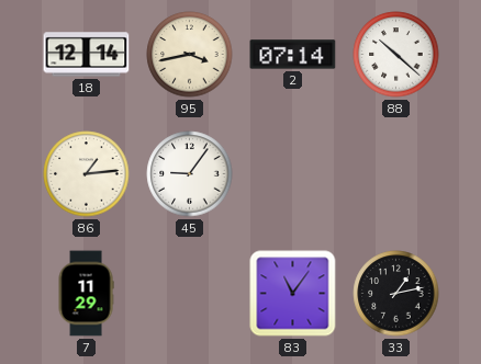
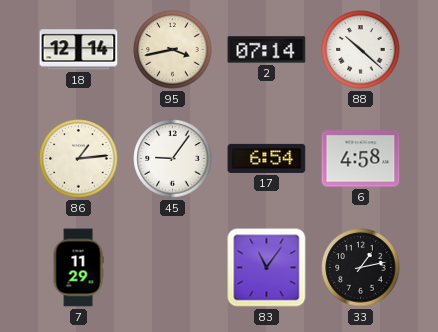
17: none -> 6:54
6: none -> 4:58
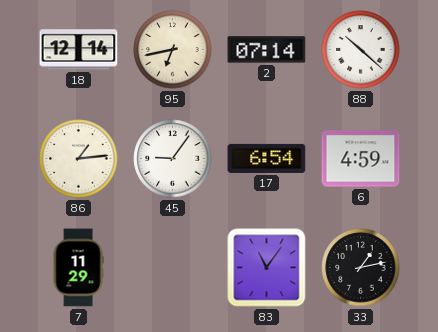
95: 3:43 -> 6:43
6: 4:58 -> 4:59
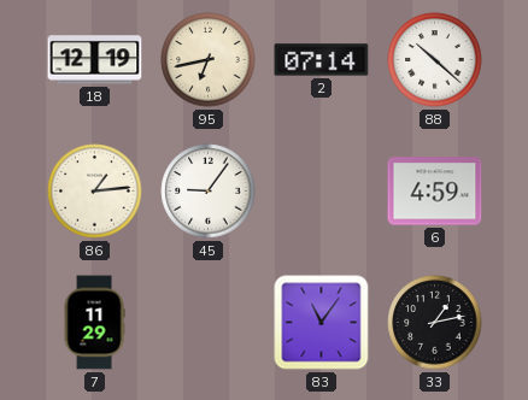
18: 12:14 -> 12:19
17: 6:54 -> none
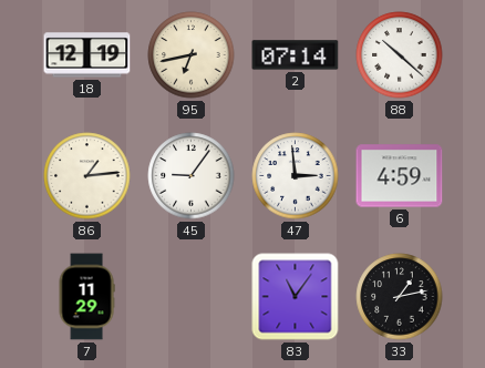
47: none -> 2:59
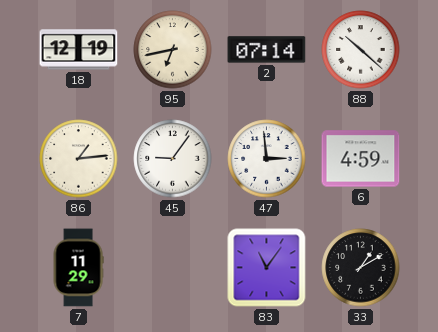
33: 1:13 -> 1:10
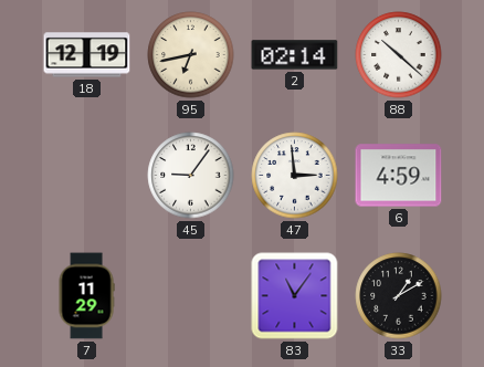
2: 07:14 -> 02:14
86: 1:14 -> none
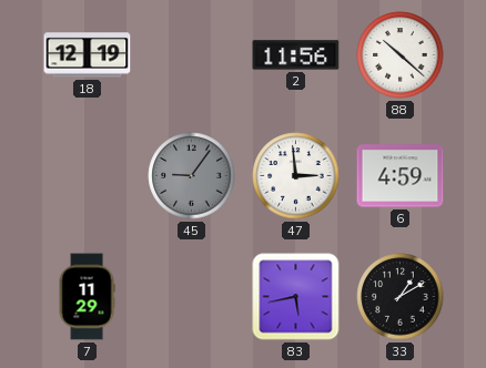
95: 6:43 -> none
2: 02:14 -> 11:56
45 dial: white -> grey
83: 11:06 -> 5:43
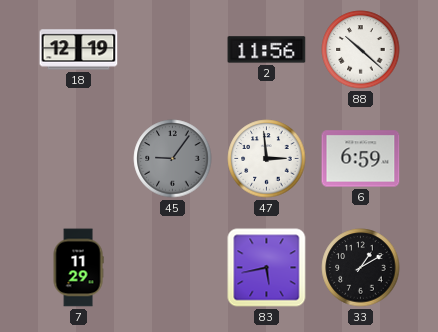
6: 4:59 -> 6:59
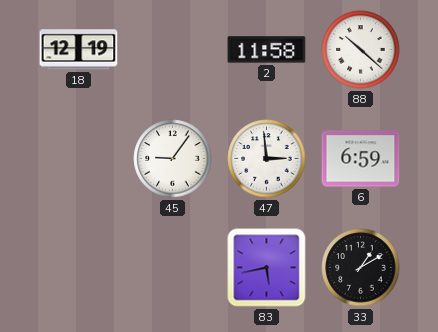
2: 11:56 -> 11:58
45 dial: grey -> white
7: 11:29 -> none
